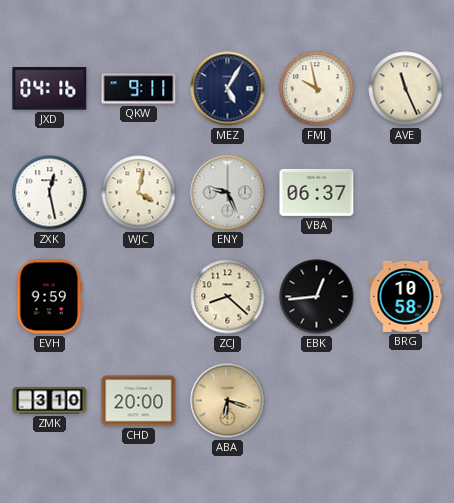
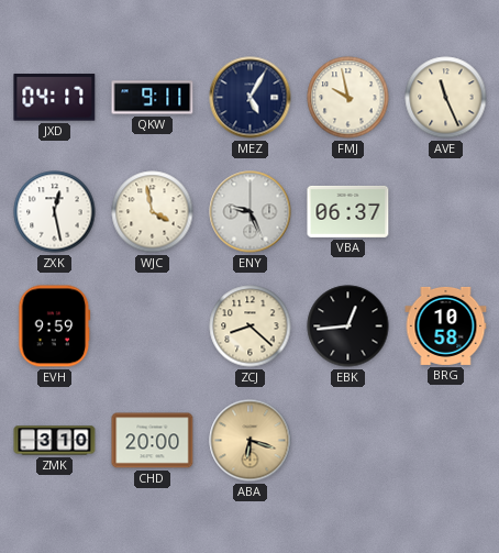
JXD: 04:16 -> 04:17
WJC: 4:02 -> 3:58
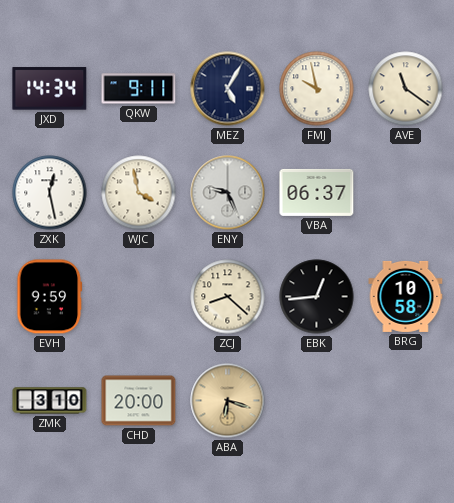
JXD: 04:17 -> 14:34
AVE: 11:26 -> 11:21
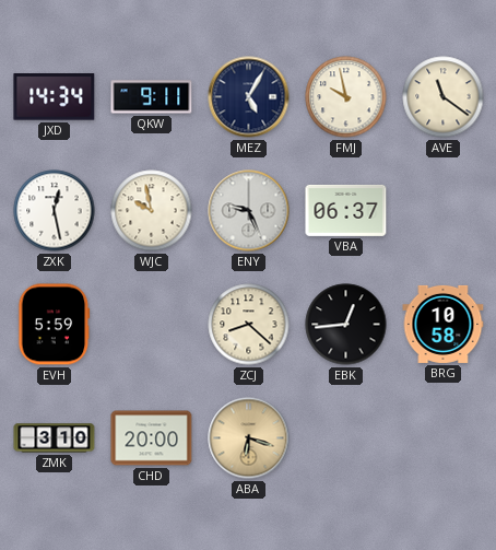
WJC: 3:58 -> 9:58
EVH: 9:59 -> 5:59
